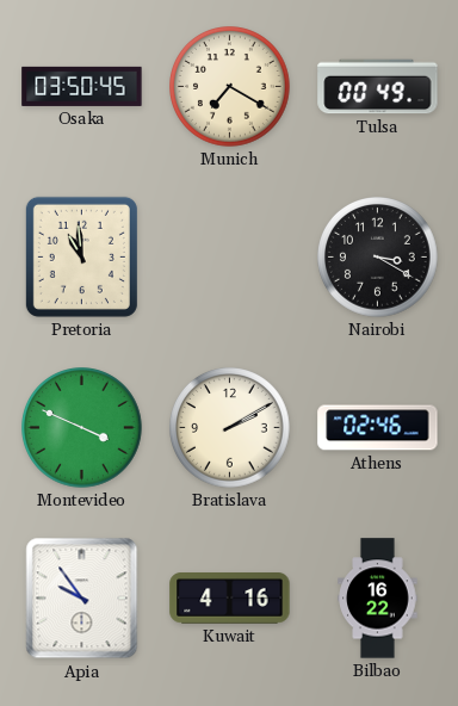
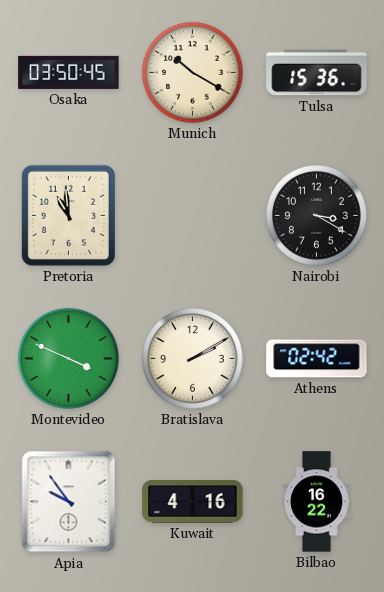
Munich: 7:20 -> 10:20
Tulsa: 00:49 -> 15:36
Athens: 02:46 -> 02:42
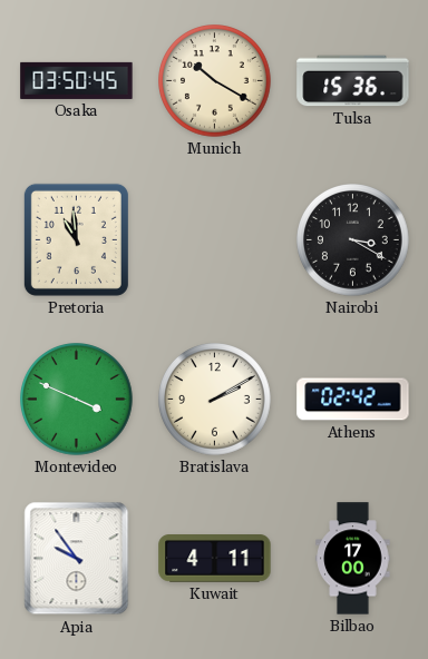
Kuwait: 4:16 -> 4:11
Bilbao: 16:22 -> 17:00
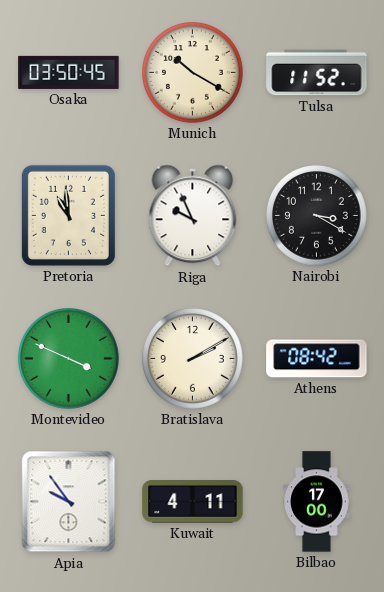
Tulsa: 15:36 -> 11:52
Riga: none -> 9:56
Athens: 02:42 -> 08:42
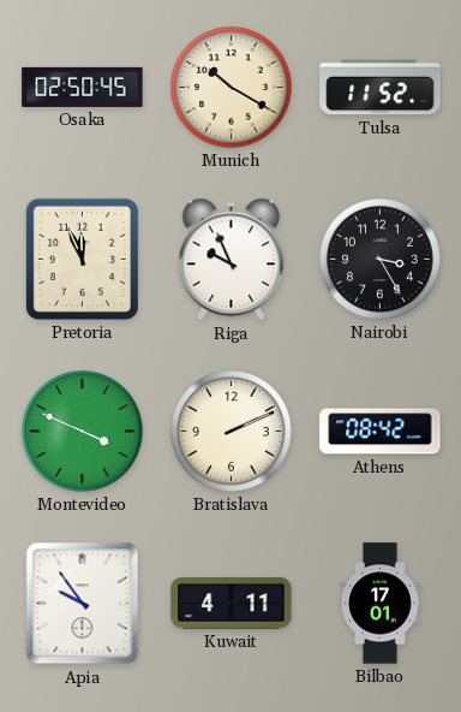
Osaka: 03:50 -> 02:50
Pretoria: 10:59 -> 11:56
Nairobi: 3:20 -> 3:25
Bratislava: 2:10 -> 2:11
Bilbao: 17:00 -> 17:01
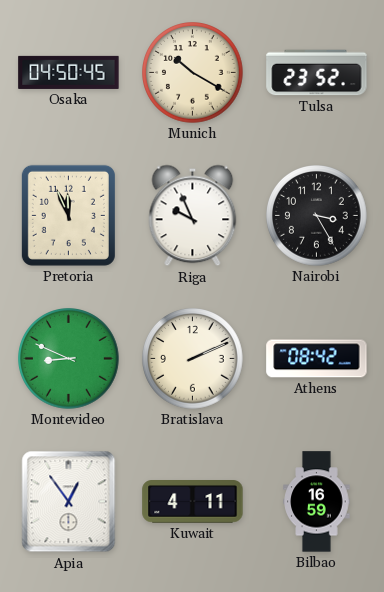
Osaka: 02:50 -> 04:50
Tulsa: 11:52 -> 23:52
Montevideo: 3:49 -> 8:49
Apia: 9:54 -> 12:54
Bilbao: 17:01 -> 16:59
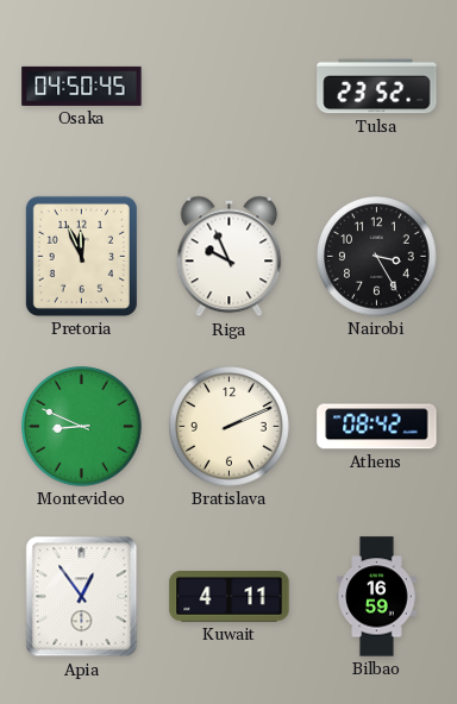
Munich: 10:20 -> none
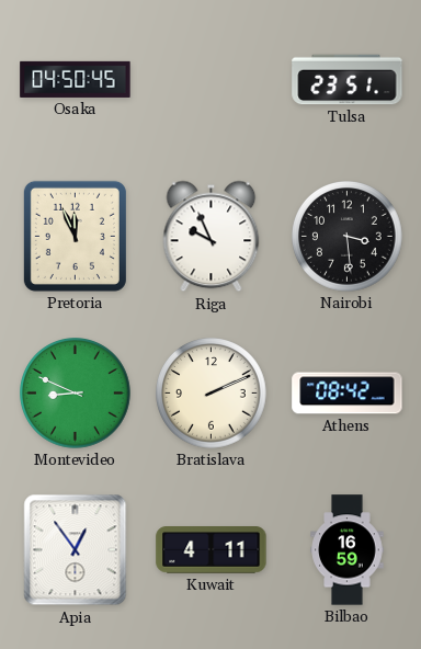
Tulsa: 23:52 -> 23:51
Nairobi: 3:25 -> 3:29
